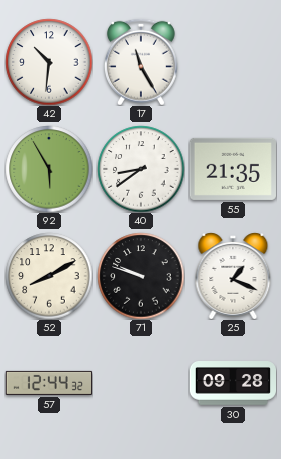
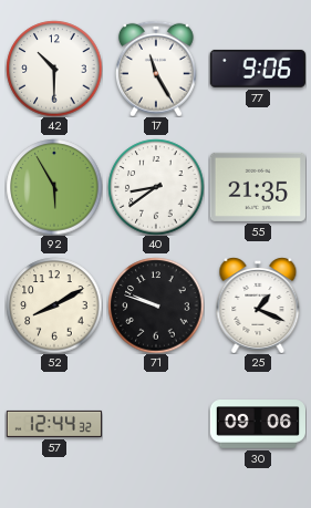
42: 10:31 -> 10:30
77: none -> 9:06
30: 09:28 -> 09:06
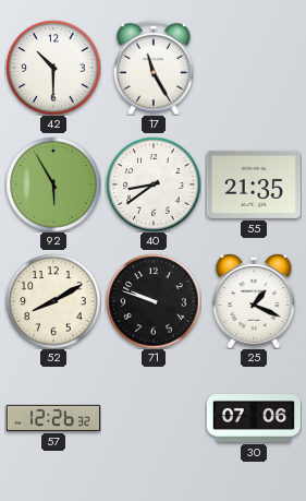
77: 9:06 -> none
57: 12:44 -> 12:26
30: 09:06 -> 07:06
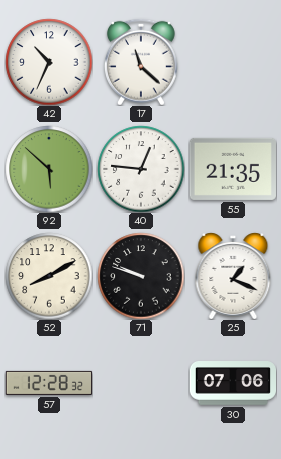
42: 10:30 -> 10:34
17: 11:25 -> 11:22
92: 5:55 -> 5:52
40: 8:39 -> 12:46
57: 12:26 -> 12:28
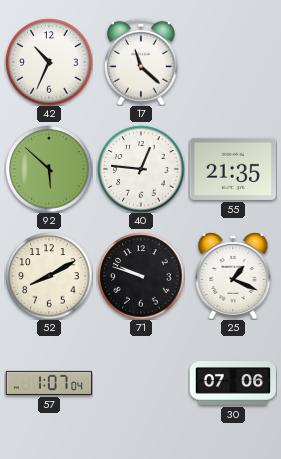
57: 12:28 -> 1:07
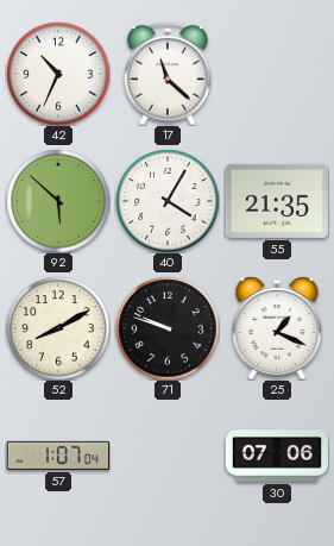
40: 12:46 -> 4:05
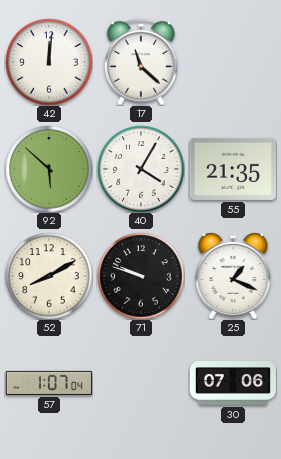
42: 10:34 -> 12:01
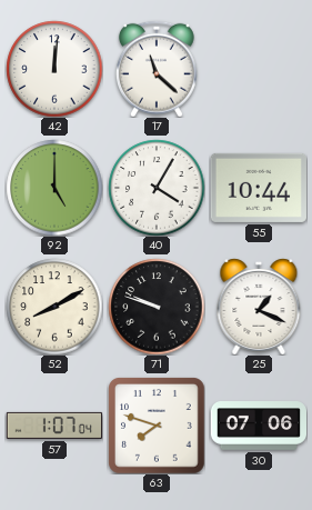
92: 5:52 -> 5:00
55: 21:35 -> 10:44
63: none -> 7:48
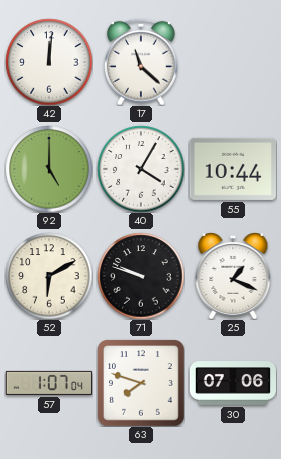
52: 8:10 -> 6:10
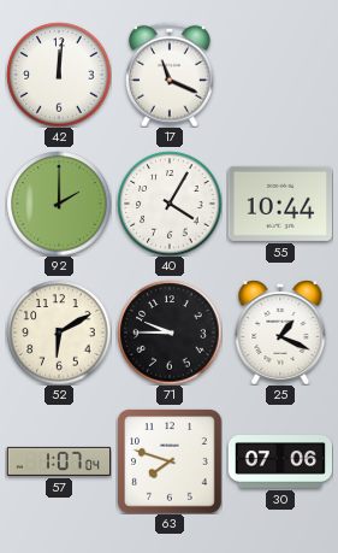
17: 11:22 -> 11:19
92: 5:00 -> 2:00
71: 9:48 -> 9:45
